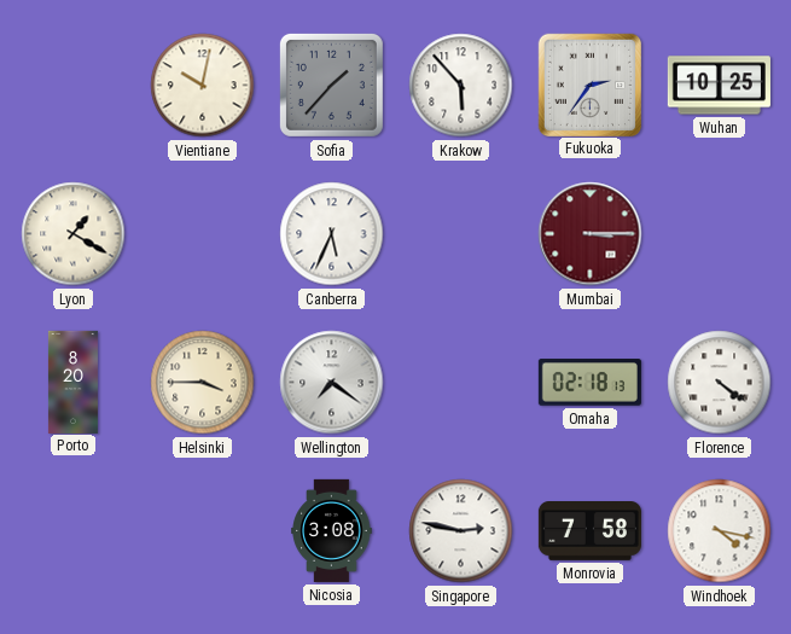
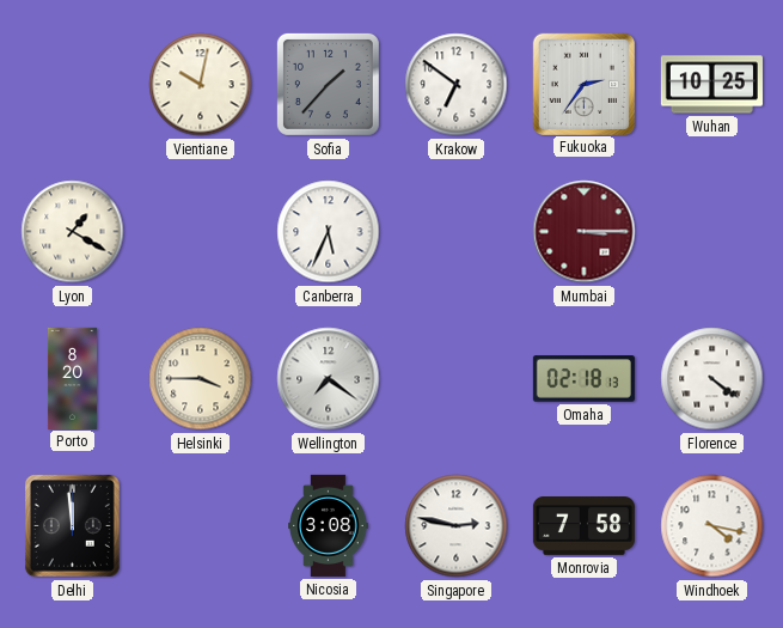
Krakow: 5:53 -> 6:51
Delhi: none -> 11:59
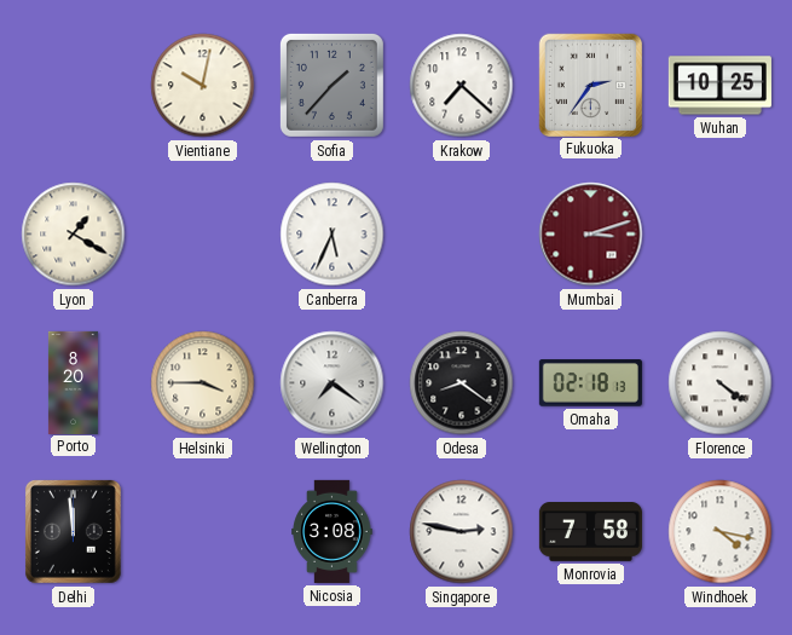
Krakow: 6:51 -> 7:22
Mumbai: 3:15 -> 3:12
Odesa: none -> 8:21
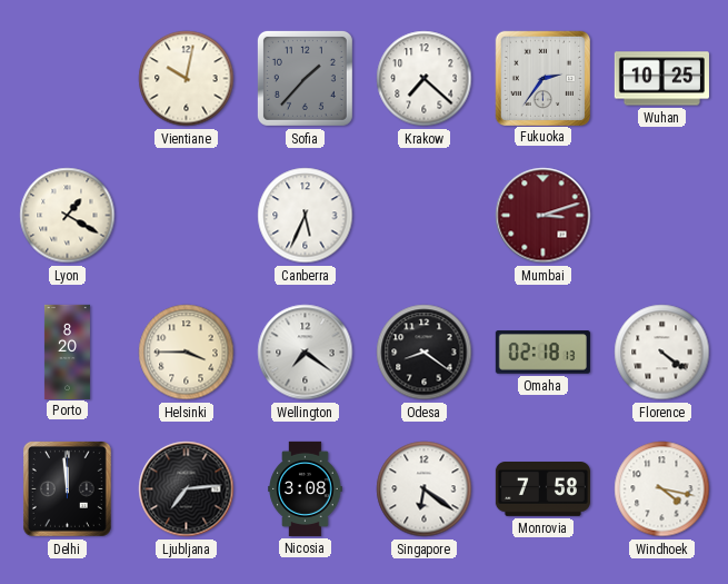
Ljubljana: none -> 7:14
Singapore: 2:47 -> 6:21
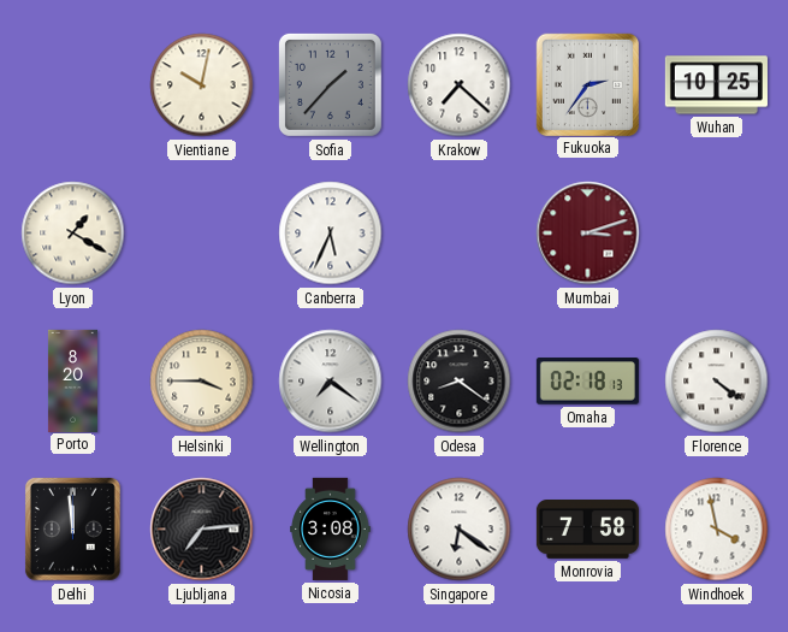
Windhoek: 4:17 -> 3:58
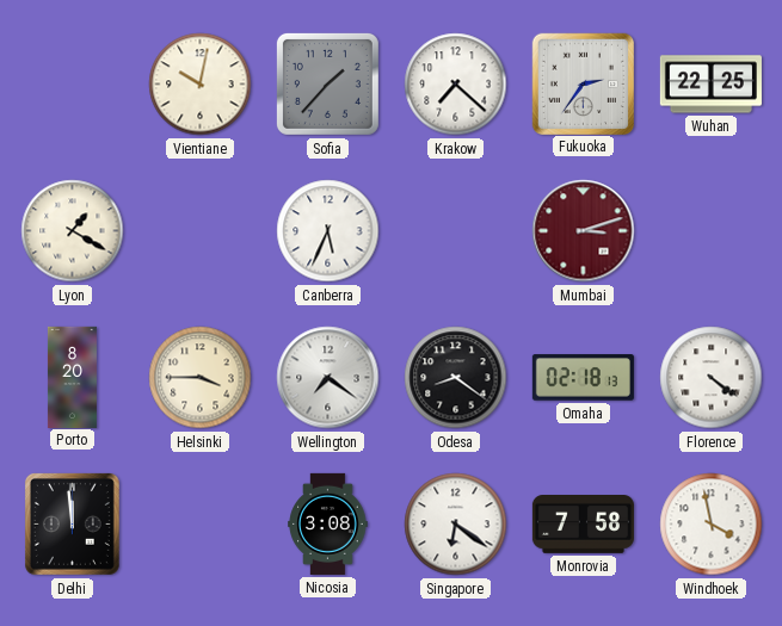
Wuhan: 10:25 -> 22:25
Ljubljana: 7:14 -> none
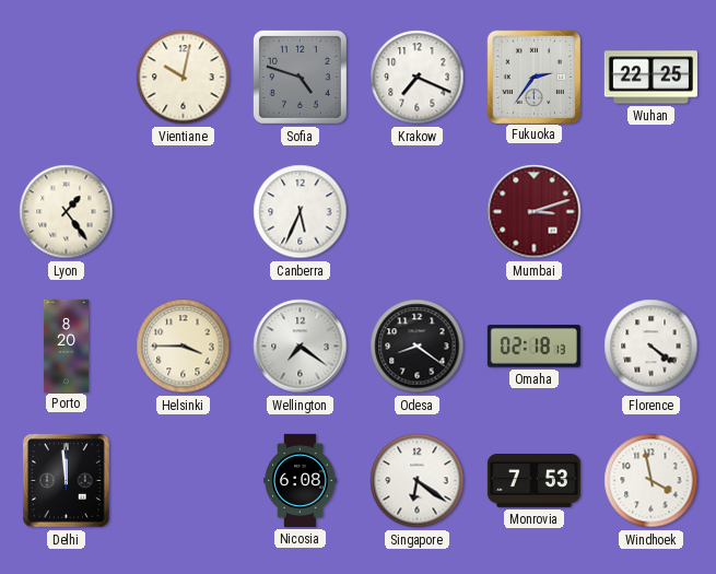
Sofia: 1:37 -> 4:48
Krakow: 7:22 -> 7:19
Lyon: 1:20 -> 1:24
Nicosia: 3:08 -> 6:08
Monrovia: 7:58 -> 7:53
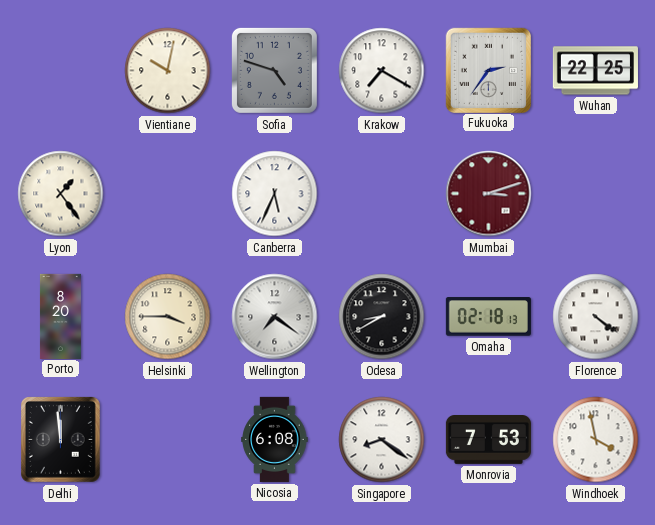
Krakow: 7:19 -> 7:20
Odesa: 8:21 -> 8:40
Singapore: 6:21 -> 8:21
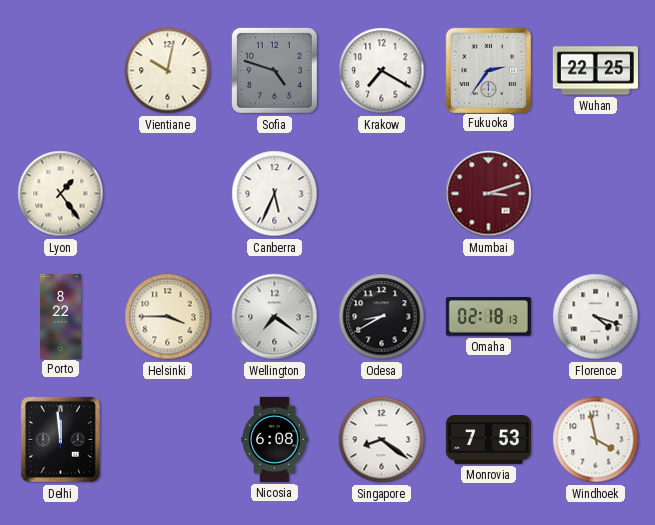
Porto: 8:20 -> 8:22
Florence: 4:21 -> 4:18
